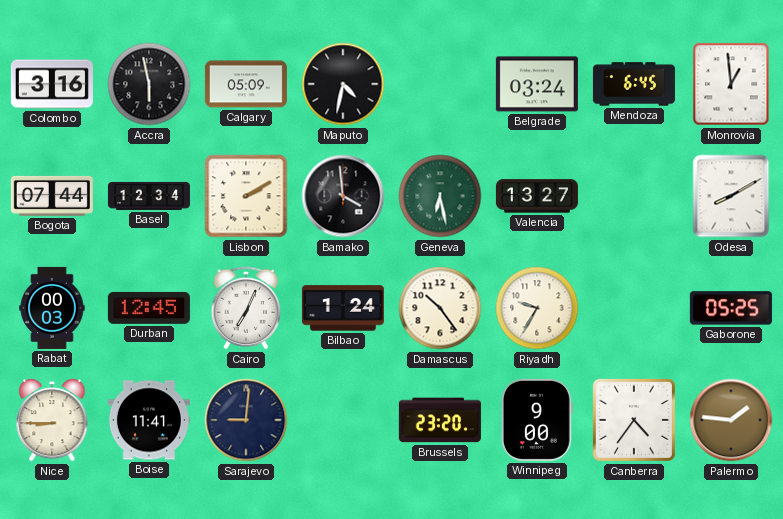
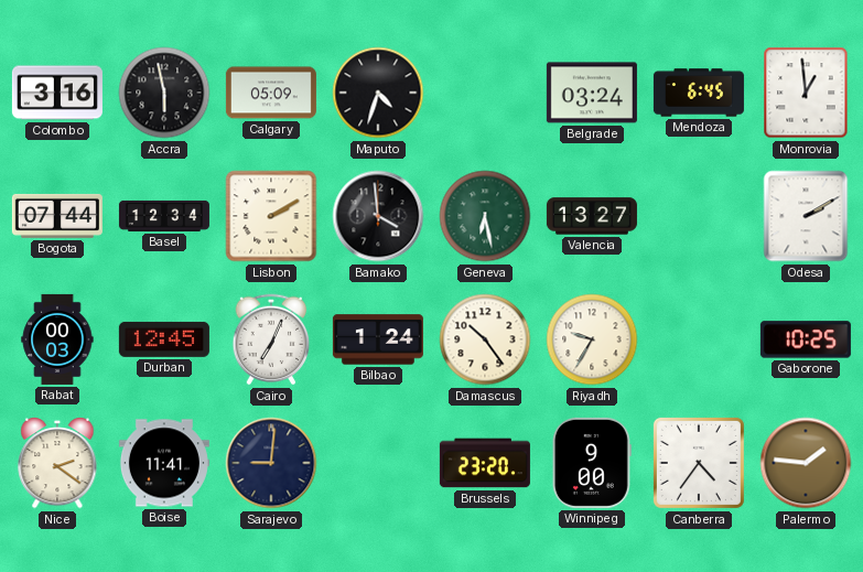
Maputo: 4:32 -> 4:33
Odesa: 8:10 -> 2:10
Gaborone: 05:25 -> 10:25
Nice: 8:45 -> 2:21
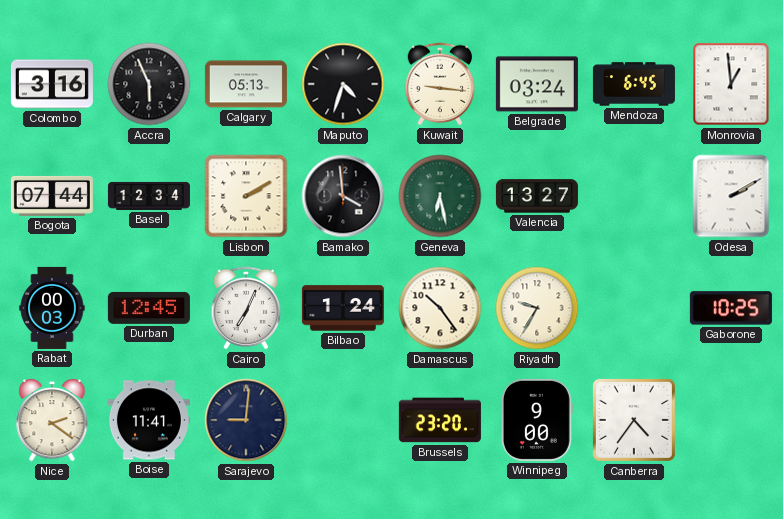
Accra: 5:58 -> 5:56
Calgary: 05:09 -> 05:13
Kuwait: none -> 9:16
Palermo: 1:46 -> none
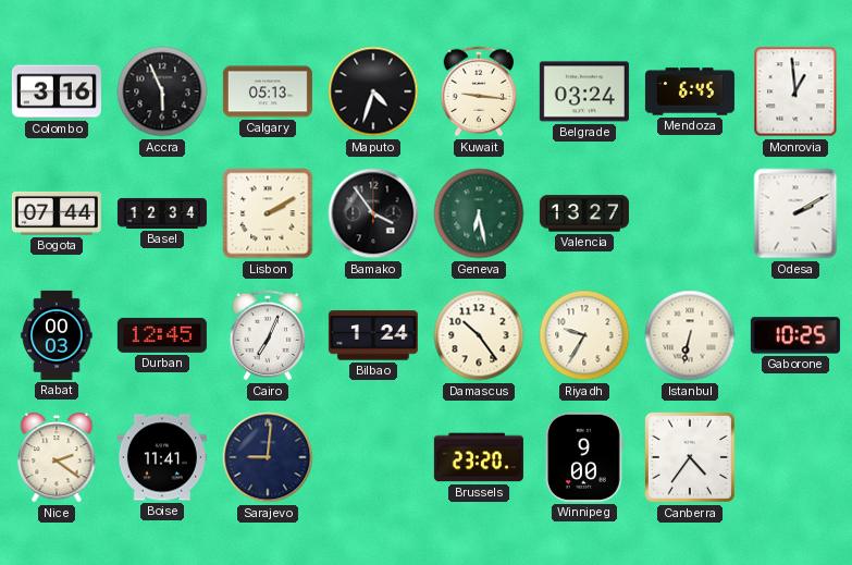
Bamako: 3:59 -> 3:54
Istanbul: none -> 6:32
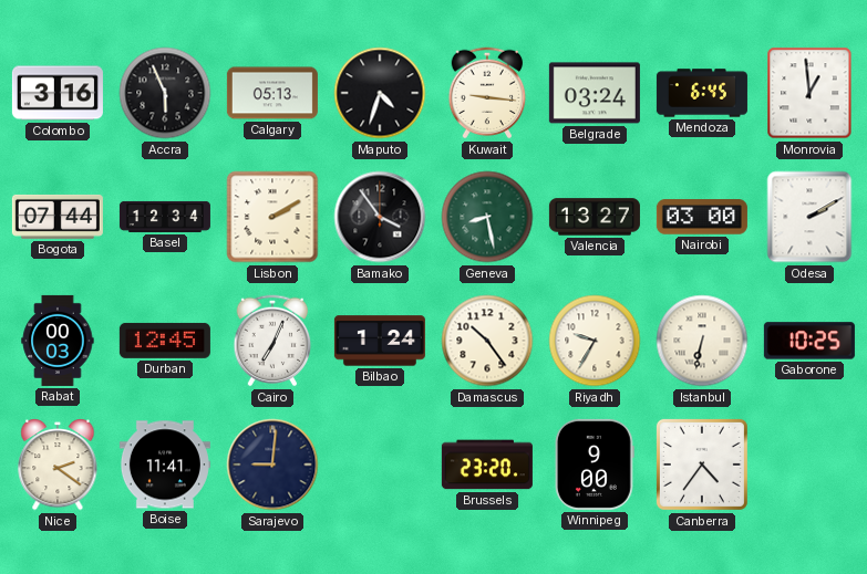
Geneva: 6:28 -> 8:28
Nairobi: none -> 03:00
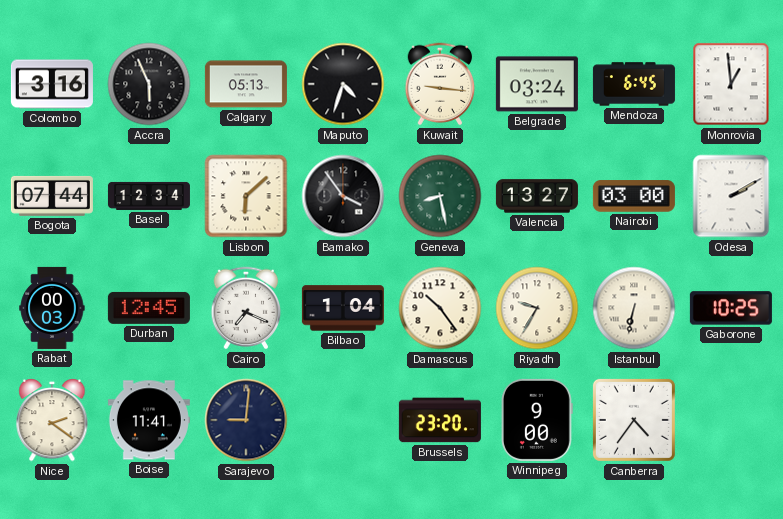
Lisbon: 2:10 -> 6:08
Cairo: 7:04 -> 7:19
Bilbao: 1:24 -> 1:04
